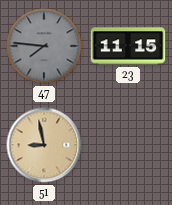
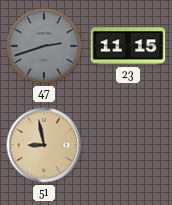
47: 7:46 -> 2:42
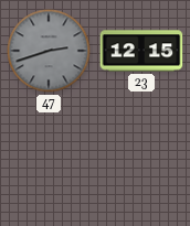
23: 11:15 -> 12:15
51: 8:58 -> none
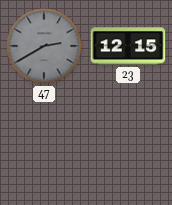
47: 2:42 -> 2:40
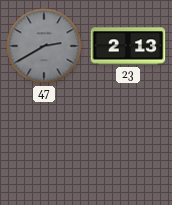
23: 12:15 -> 2:13
